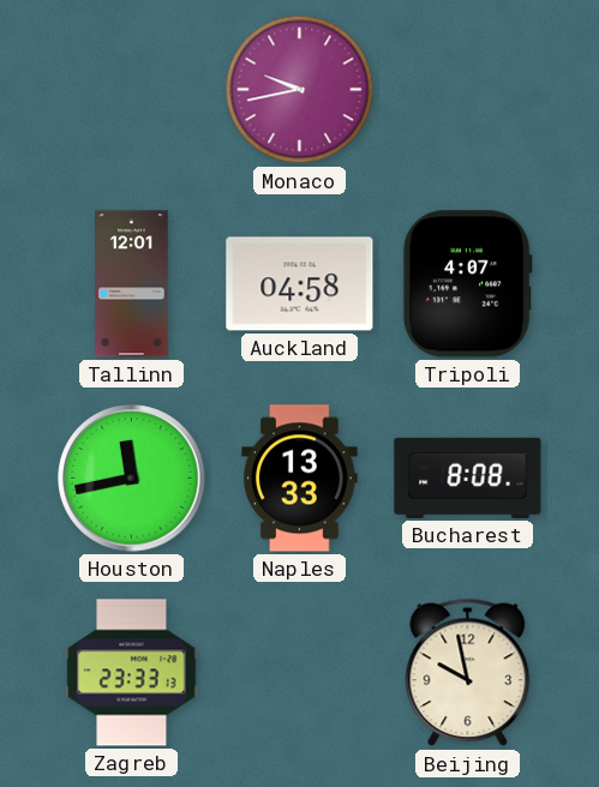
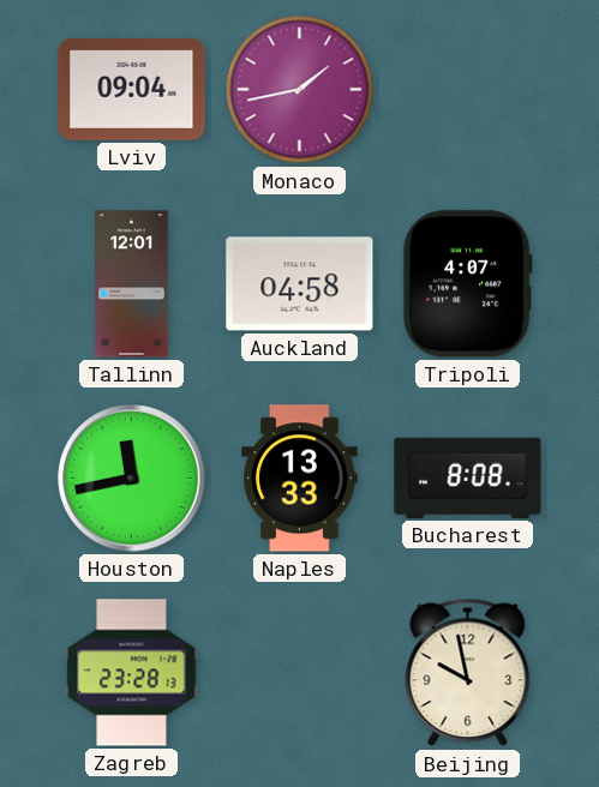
Lviv: none -> 09:04
Monaco: 9:43 -> 1:43
Zagreb: 23:33 -> 23:28
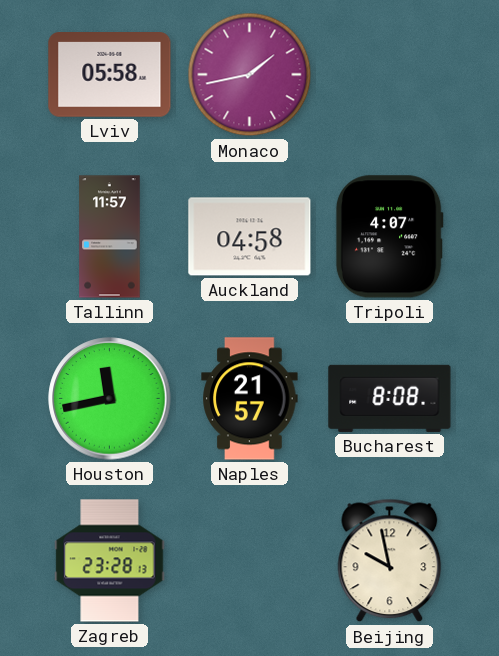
Lviv: 09:04 -> 05:58
Tallinn: 12:01 -> 11:57
Naples: 13:33 -> 21:57
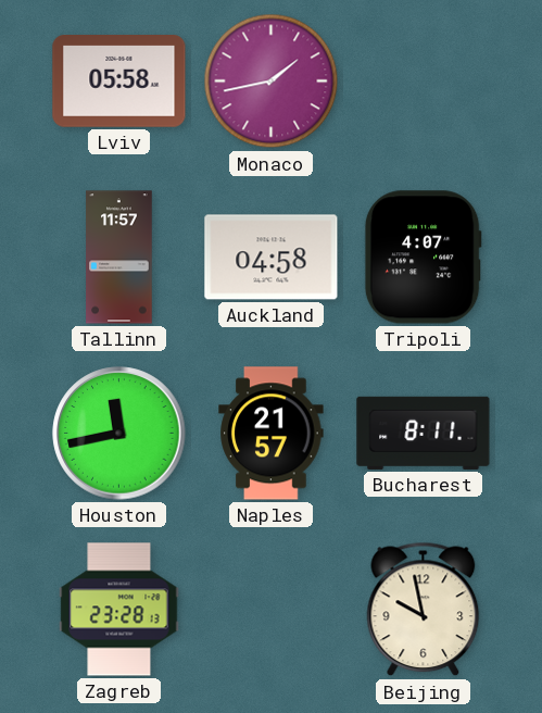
Bucharest: 8:08 -> 8:11
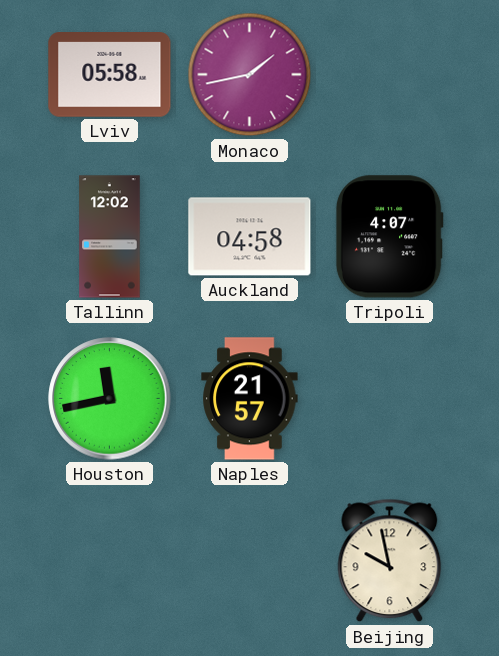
Tallinn: 11:57 -> 12:02
Bucharest: 8:11 -> none
Zagreb: 23:28 -> none
